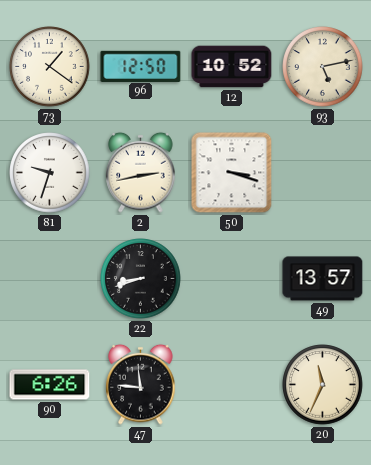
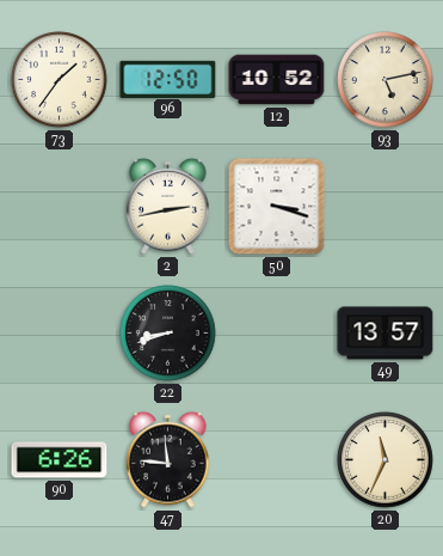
73: 1:21 -> 1:36
81: 9:33 -> none
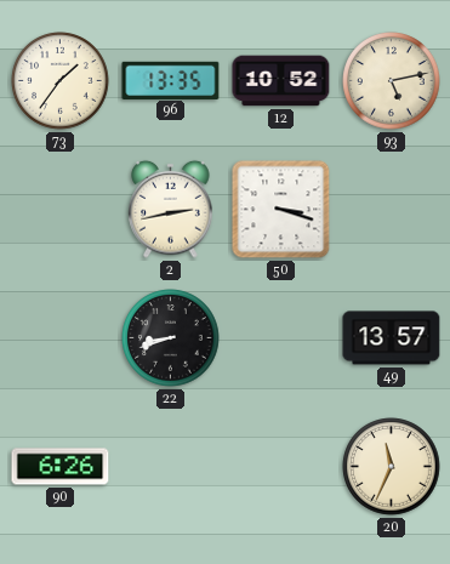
96: 12:50 -> 13:35
47: 11:46 -> none
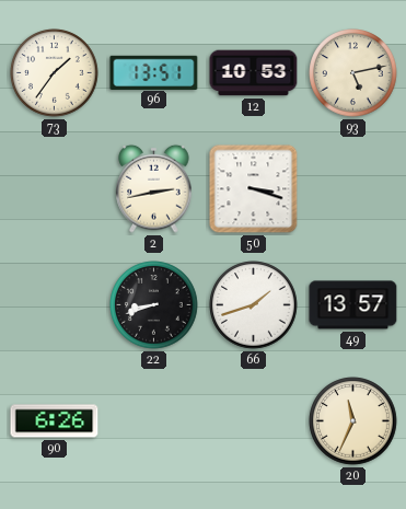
96: 13:35 -> 13:51
12: 10:52 -> 10:53
66: none -> 1:42
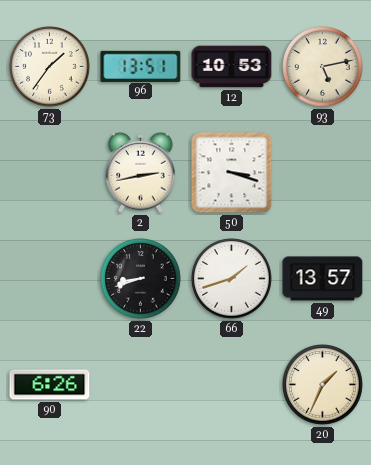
20: 11:34 -> 1:34
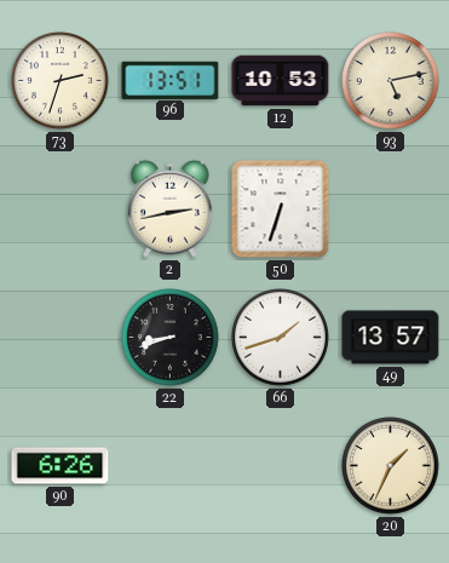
73: 1:36 -> 2:33
50: 3:18 -> 6:33
